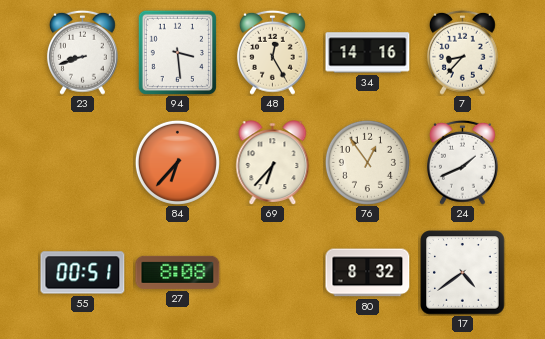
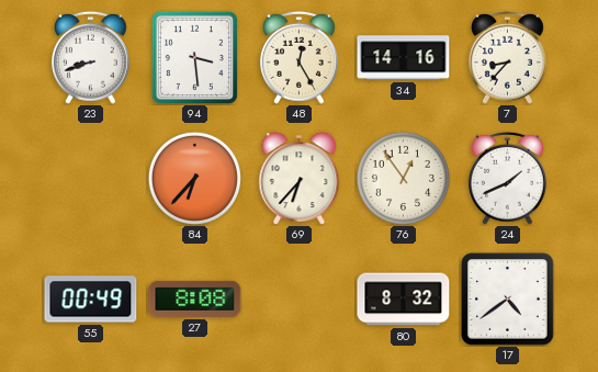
55: 00:51 -> 00:49
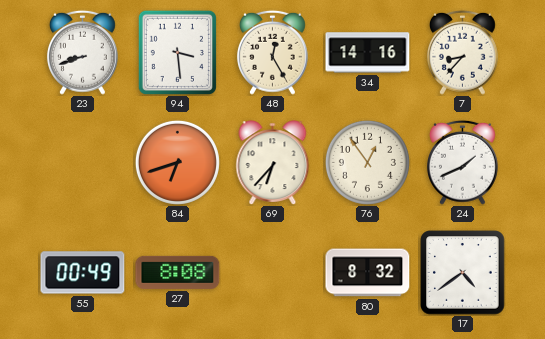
84: 6:37 -> 6:42
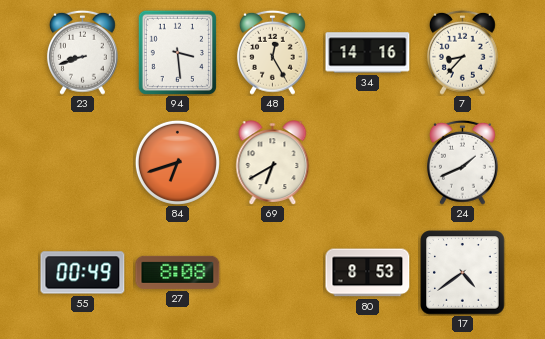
69: 6:37 -> 6:40
76: 12:54 -> none
80: 8:32 -> 8:53
